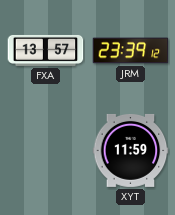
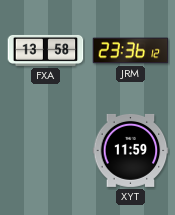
FXA: 13:57 -> 13:58
JRM: 23:39 -> 23:36
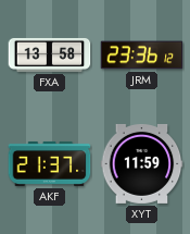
AKF: none -> 21:37
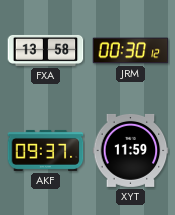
JRM: 23:36 -> 00:30
AKF: 21:37 -> 09:37
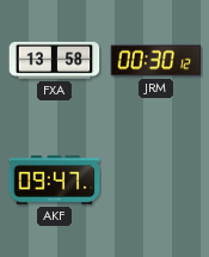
AKF: 09:37 -> 09:47
XYT: 11:59 -> none
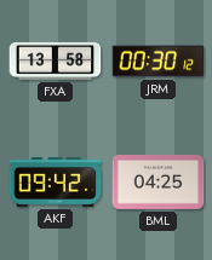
AKF: 09:47 -> 09:42
BML: none -> 04:25
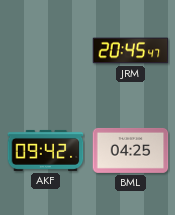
FXA: 13:58 -> none
JRM: 00:30 -> 20:45
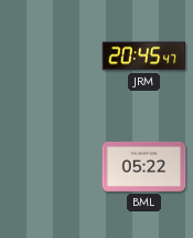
AKF: 09:42 -> none
BML: 04:25 -> 05:22
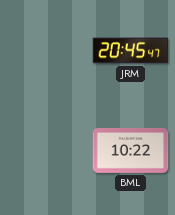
BML: 05:22 -> 10:22
